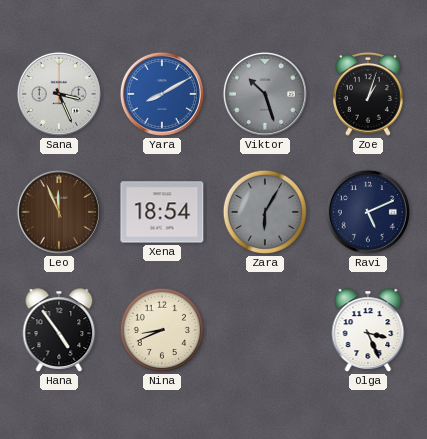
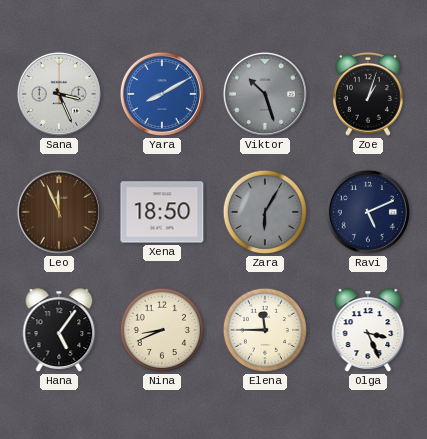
Xena: 18:54 -> 18:50
Hana: 4:54 -> 5:06
Elena: none -> 11:45
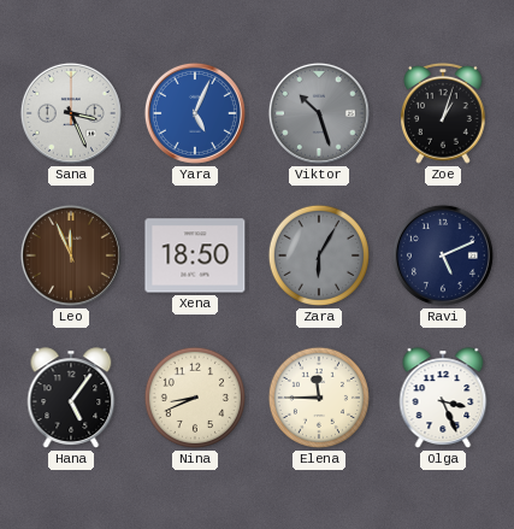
Yara: 8:10 -> 5:04
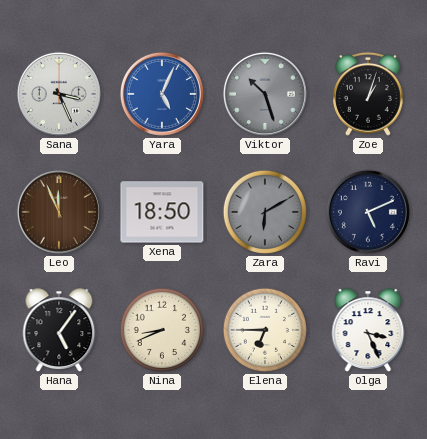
Zara: 6:05 -> 6:10
Elena: 11:45 -> 6:45
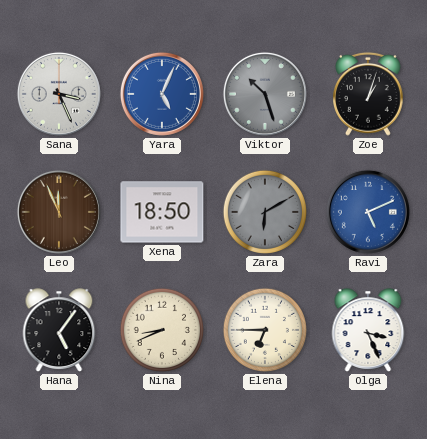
Ravi dial: navy -> blue
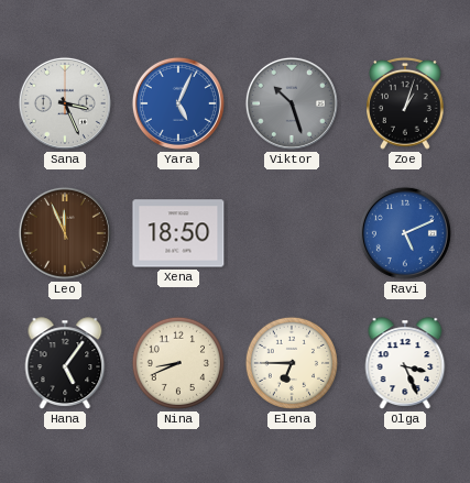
Zara: 6:10 -> none
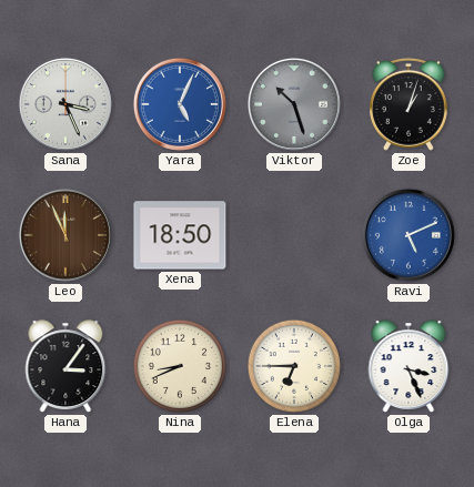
Hana: 5:06 -> 3:06
